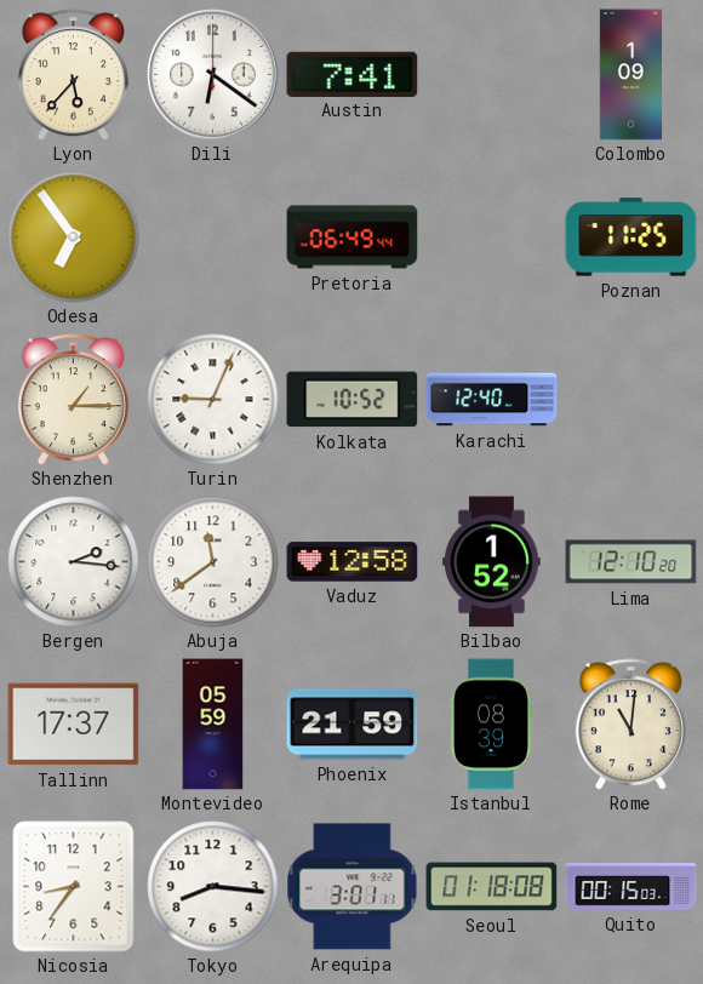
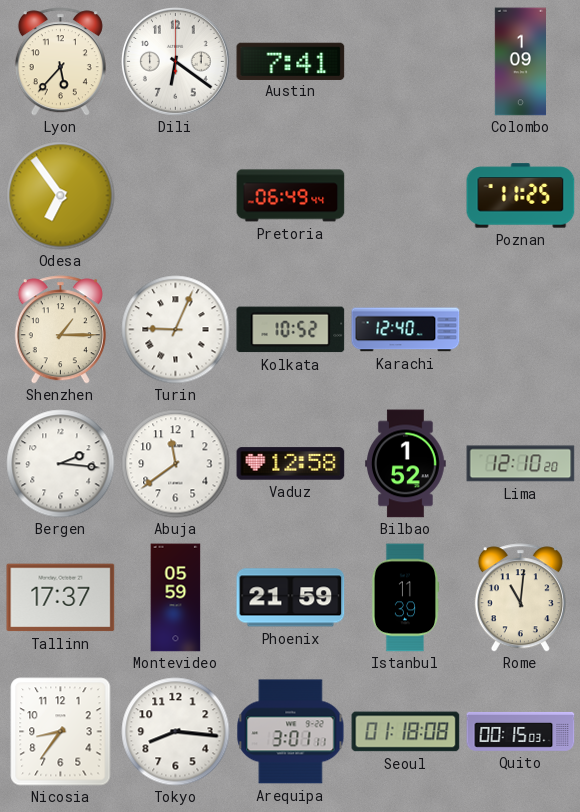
Istanbul: 08:39 -> 11:39
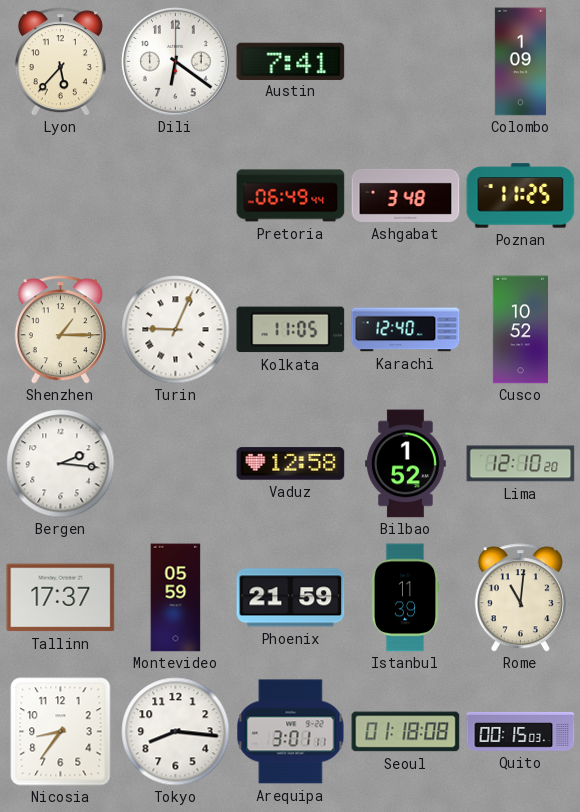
Odesa: 6:54 -> none
Ashgabat: none -> 3:48
Kolkata: 10:52 -> 11:05
Cusco: none -> 10:52
Abuja: 11:39 -> none
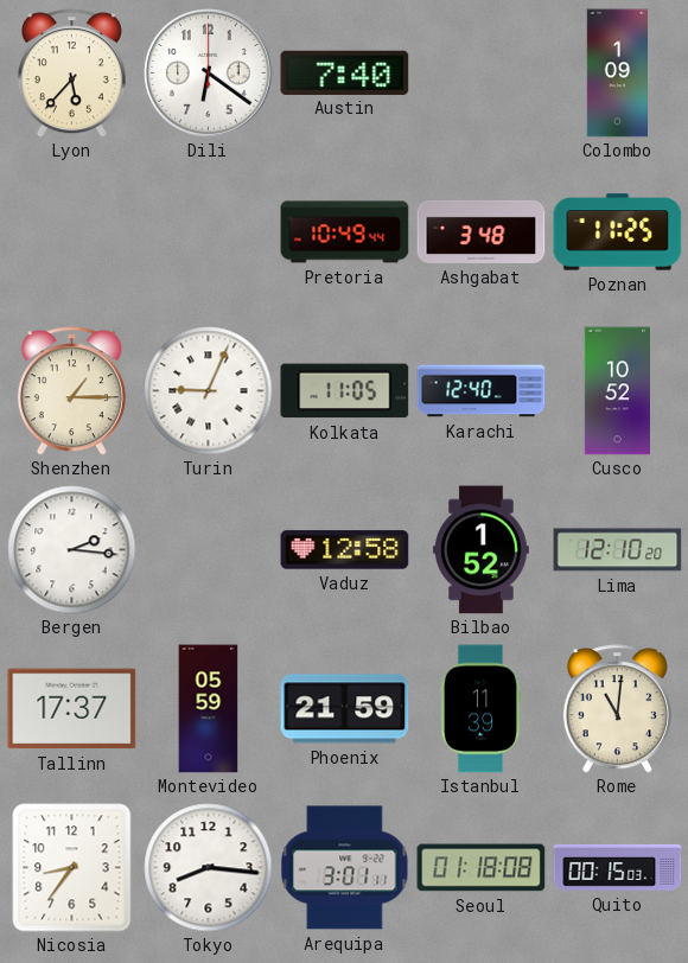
Austin: 7:41 -> 7:40
Pretoria: 06:49 -> 10:49
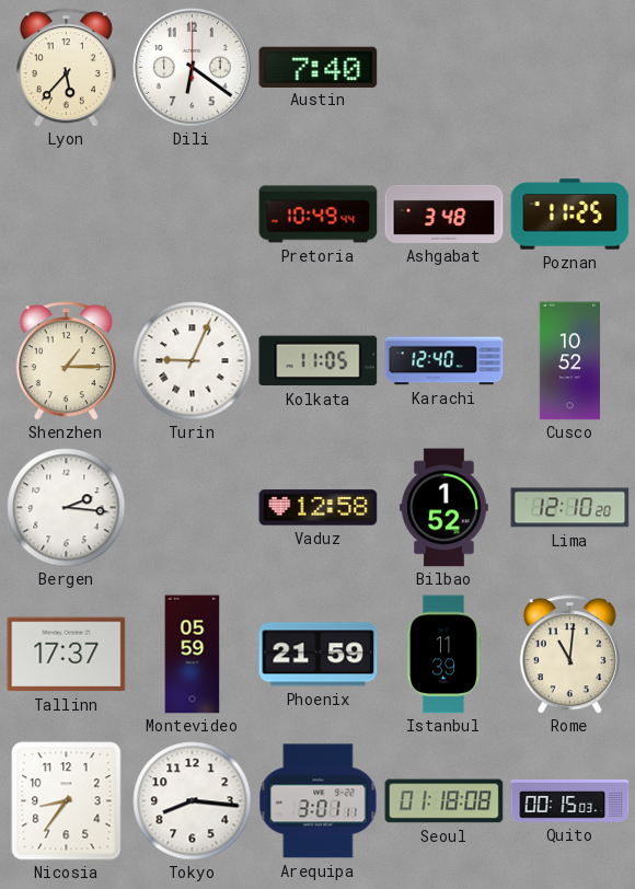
Colombo: 1:09 -> none
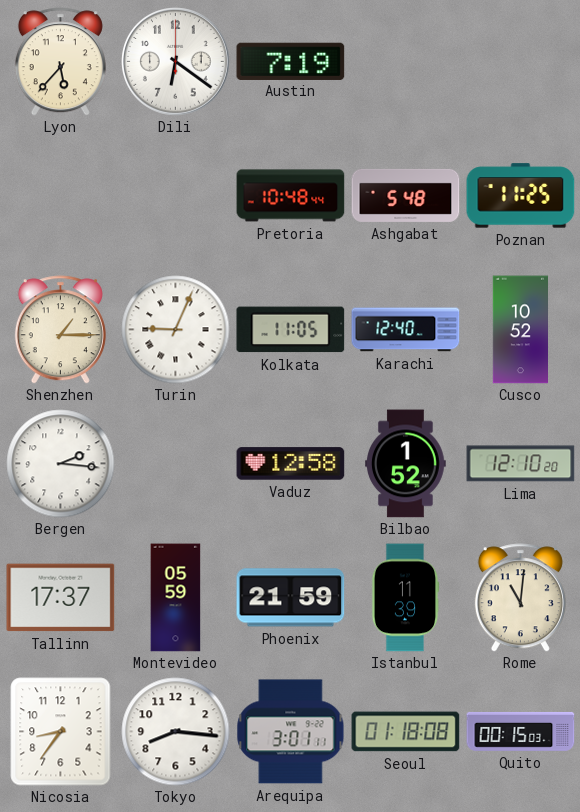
Austin: 7:40 -> 7:19
Pretoria: 10:49 -> 10:48
Ashgabat: 3:48 -> 5:48
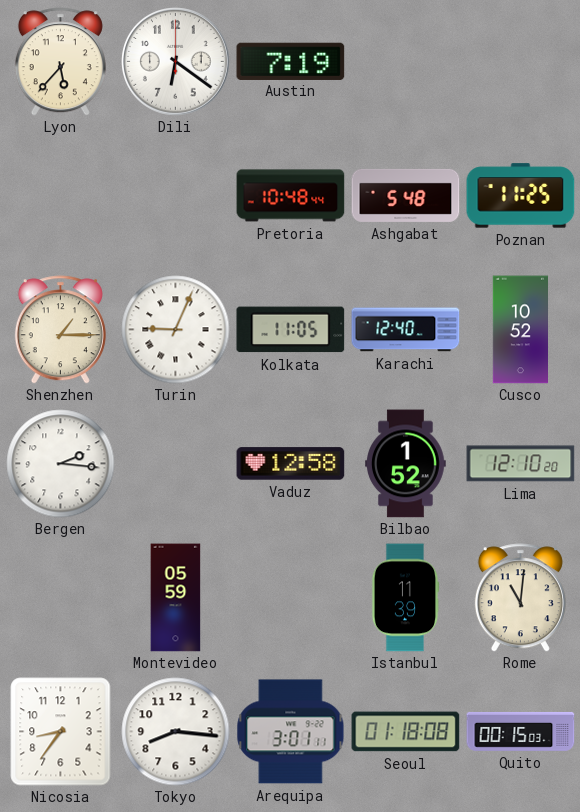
Tallinn: 17:37 -> none
Phoenix: 21:59 -> none
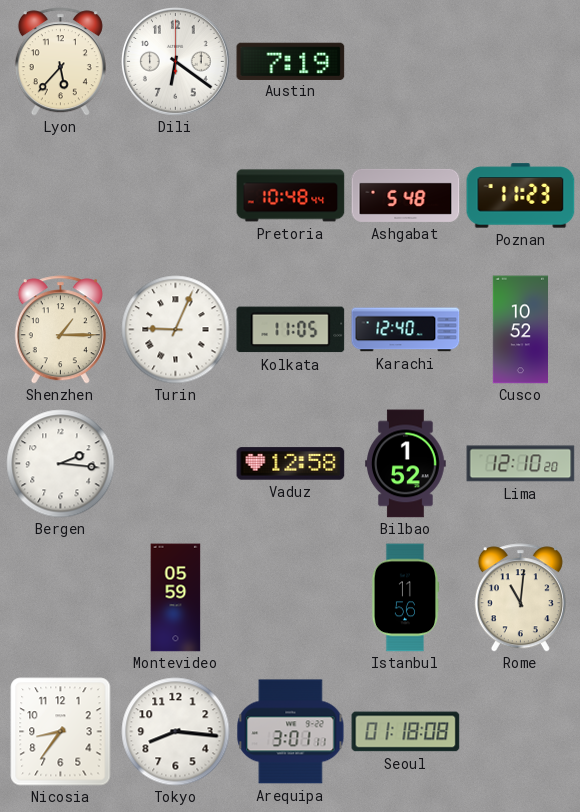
Poznan: 11:25 -> 11:23
Istanbul: 11:39 -> 11:56
Quito: 00:15 -> none
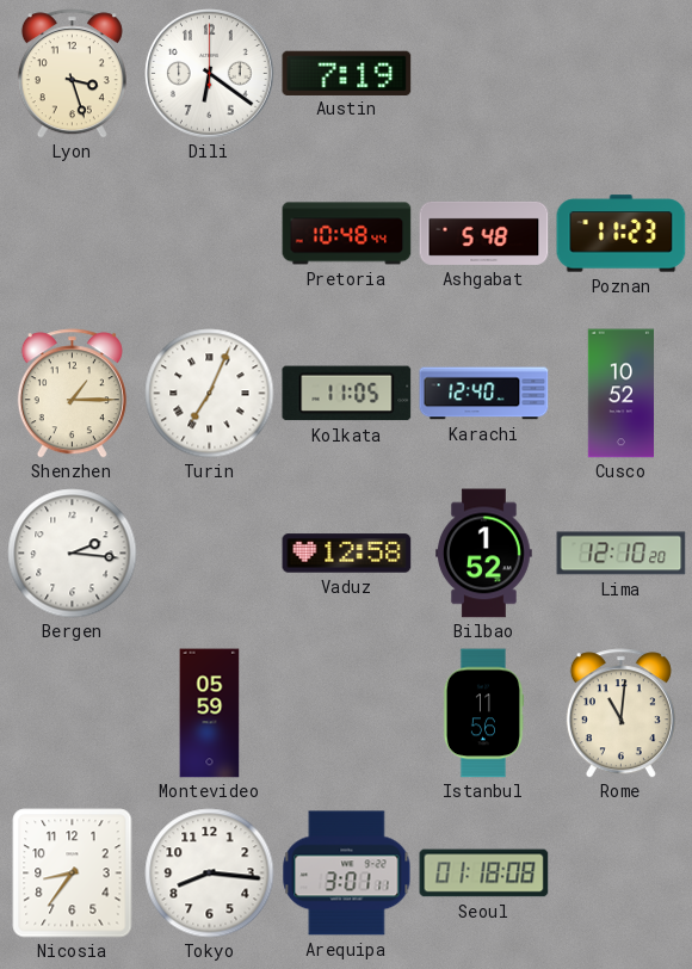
Lyon: 5:37 -> 3:27
Turin: 9:04 -> 7:04
